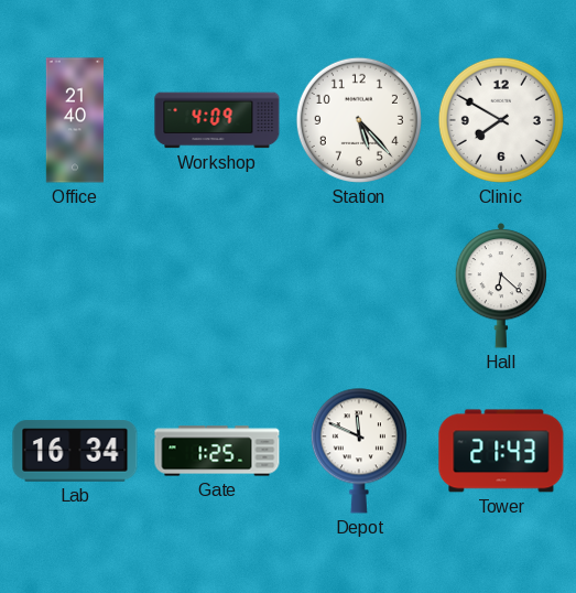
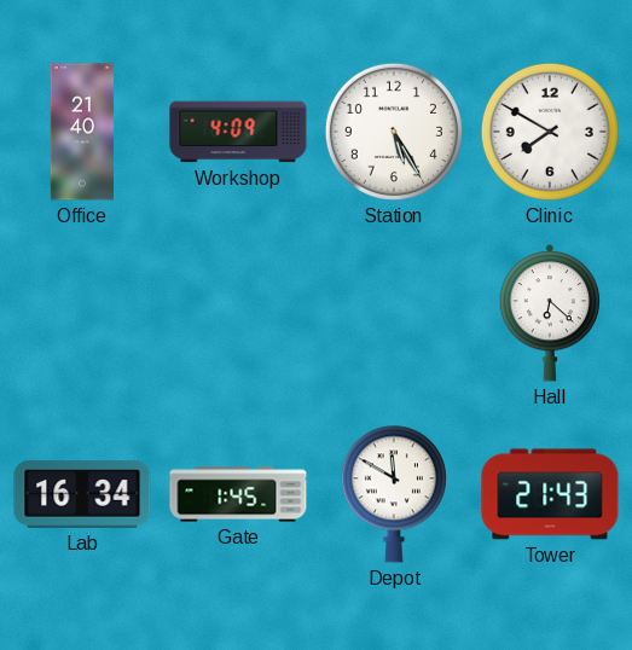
Station: 5:23 -> 5:25
Gate: 1:25 -> 1:45
Depot: 11:49 -> 11:50
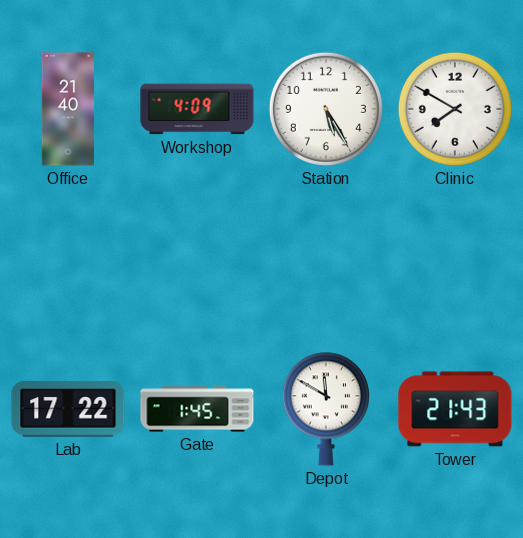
Hall: 6:22 -> none
Lab: 16:34 -> 17:22
